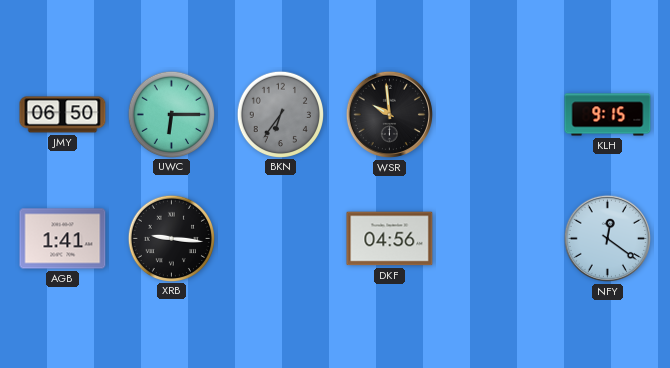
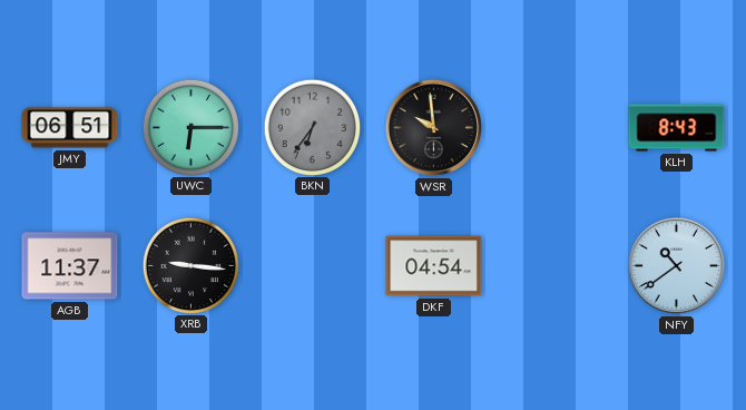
JMY: 06:50 -> 06:51
KLH: 9:15 -> 8:43
AGB: 1:41 -> 11:37
DKF: 04:56 -> 04:54
NFY: 12:21 -> 10:39
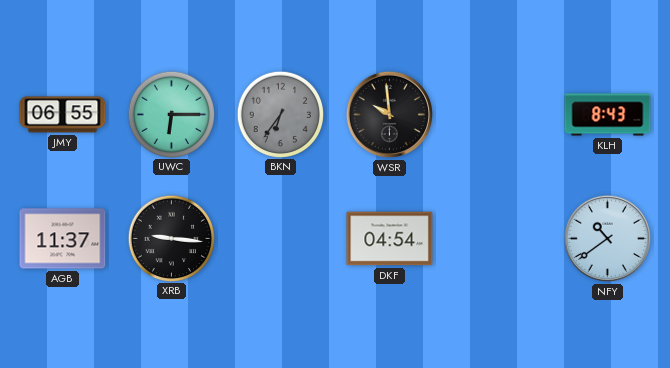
JMY: 06:51 -> 06:55
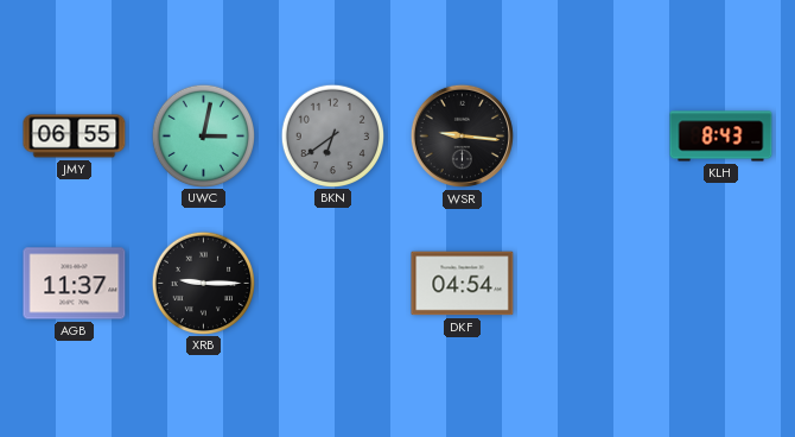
UWC: 6:15 -> 3:02
BKN: 6:36 -> 6:39
WSR: 9:59 -> 9:16
XRB: 9:16 -> 9:15
NFY: 10:39 -> none
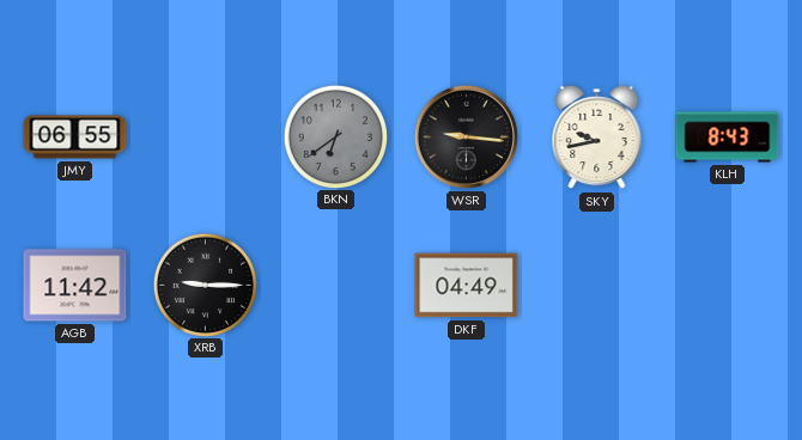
UWC: 3:02 -> none
SKY: none -> 9:43
AGB: 11:37 -> 11:42
DKF: 04:54 -> 04:49
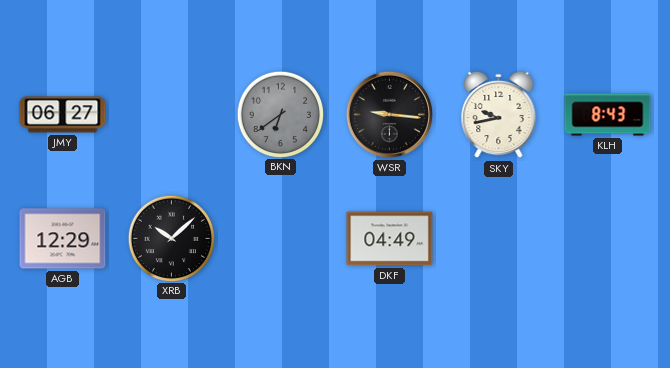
JMY: 06:55 -> 06:27
AGB: 11:42 -> 12:29
XRB: 9:15 -> 10:08
